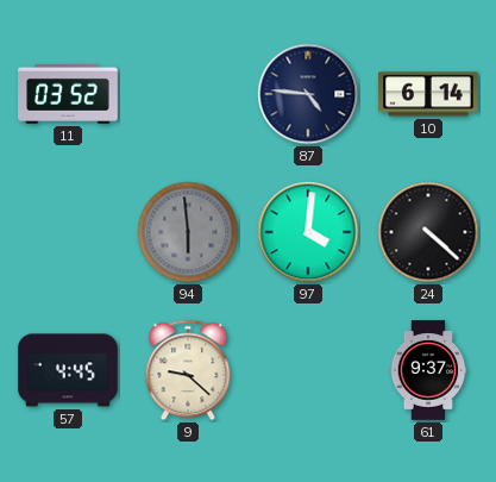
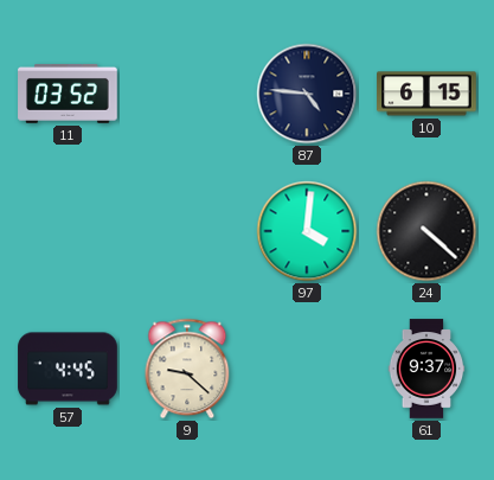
10: 6:14 -> 6:15
94: 5:59 -> none
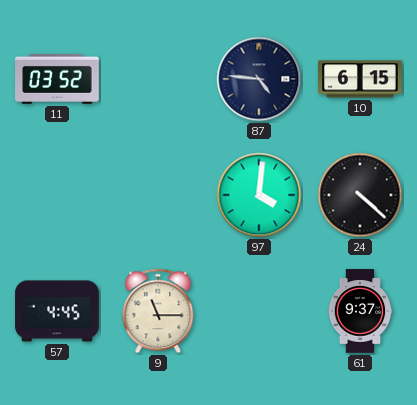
9: 9:22 -> 11:15
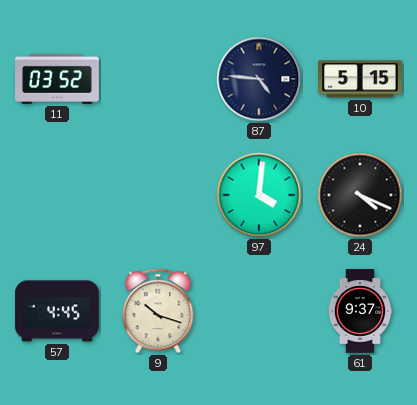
10: 6:15 -> 5:15
24: 4:22 -> 4:19
9: 11:15 -> 10:18
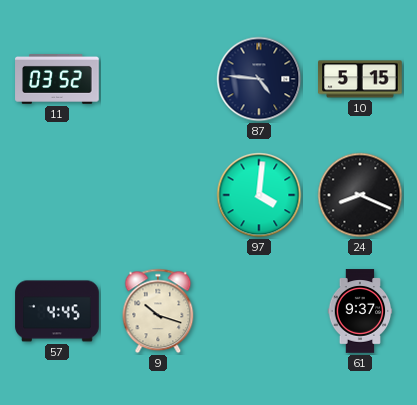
24: 4:19 -> 8:19
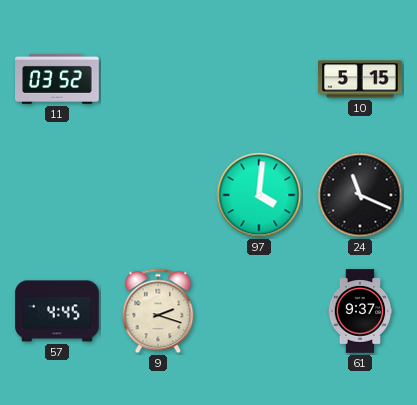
87: 4:46 -> none
24: 8:19 -> 11:19
9: 10:18 -> 2:18
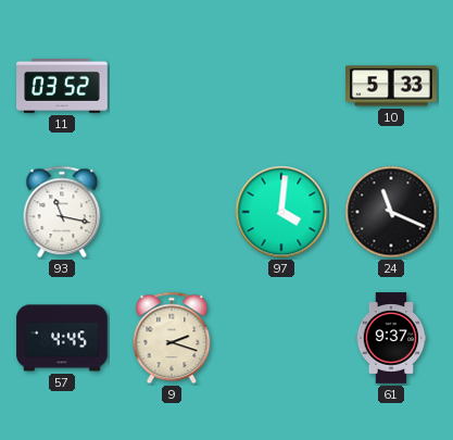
10: 5:15 -> 5:33
93: none -> 11:17
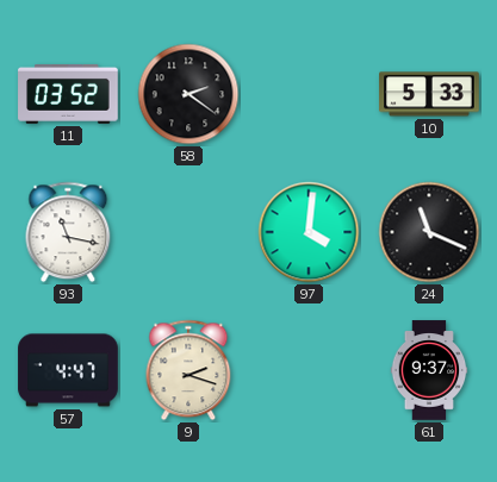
58: none -> 2:21
57: 4:45 -> 4:47
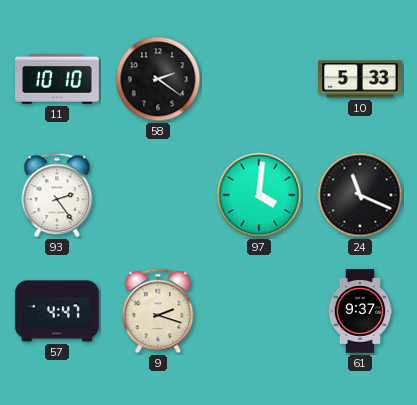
11: 03:52 -> 10:10
93: 11:17 -> 2:24
